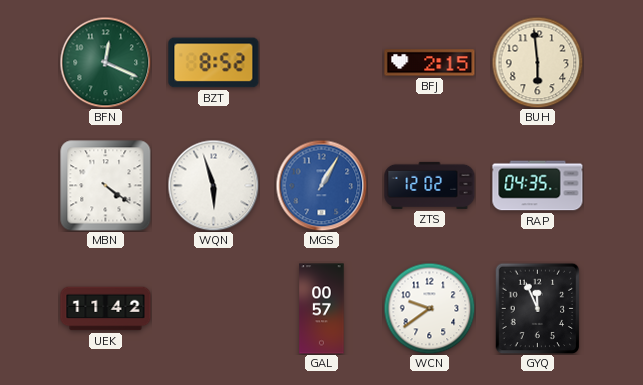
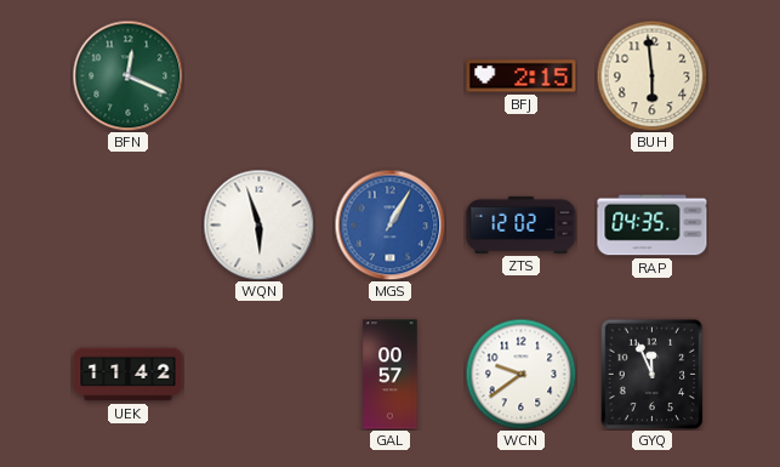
BZT: 8:52 -> none
MBN: 4:21 -> none
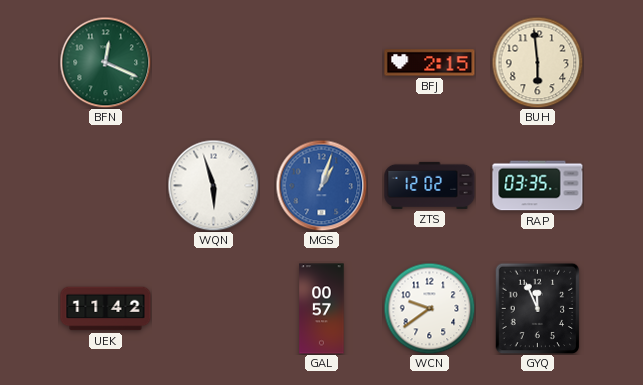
MGS: 1:05 -> 1:03
RAP: 04:35 -> 03:35
